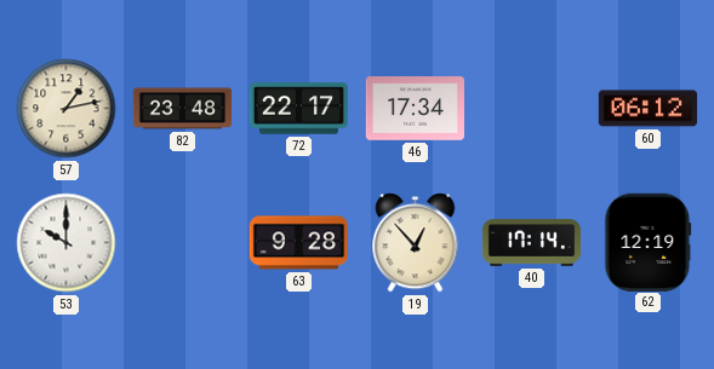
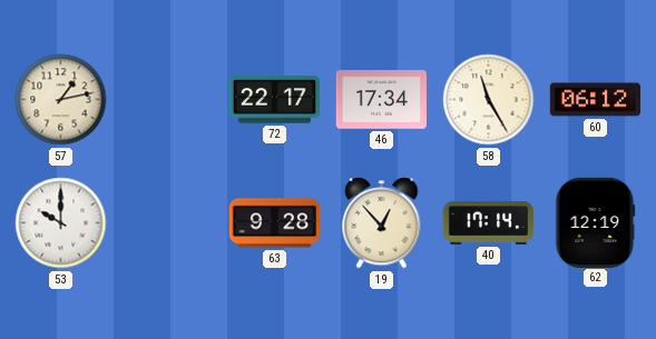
82: 23:48 -> none
58: none -> 11:25
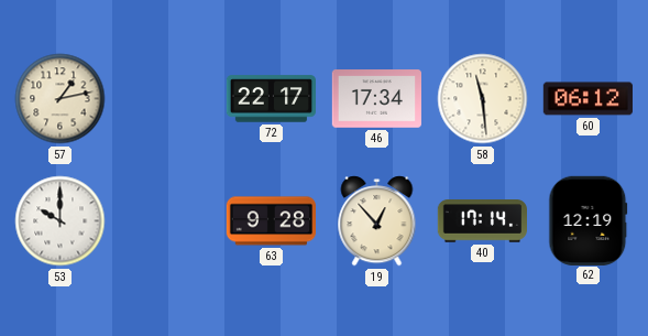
58: 11:25 -> 11:29
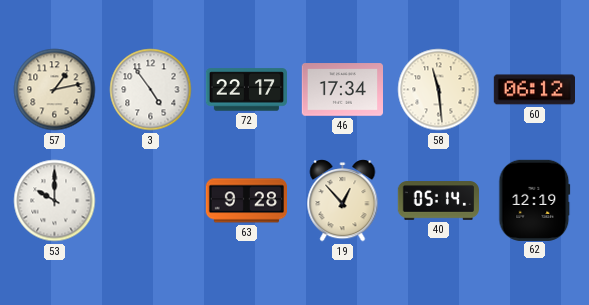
3: none -> 4:54
40: 17:14 -> 05:14
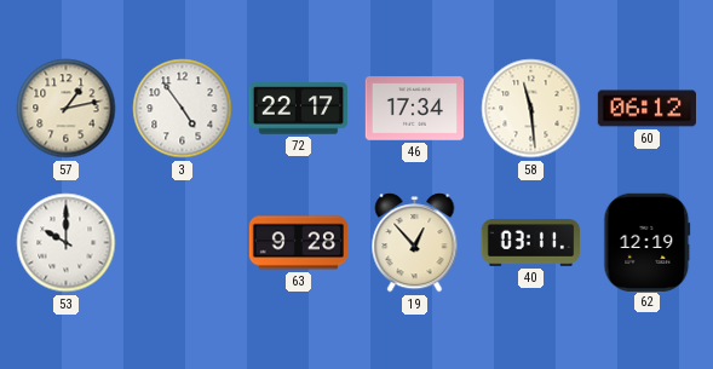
40: 05:14 -> 03:11
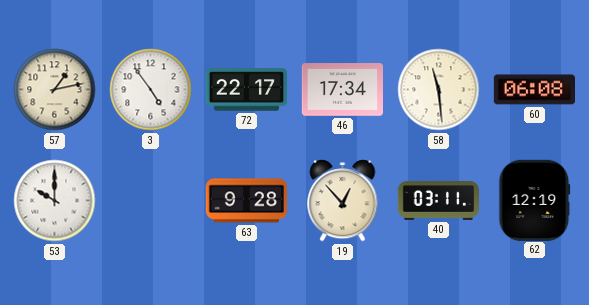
60: 06:12 -> 06:08
